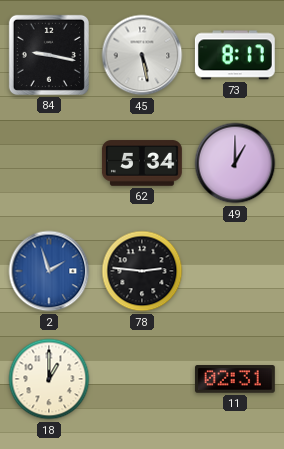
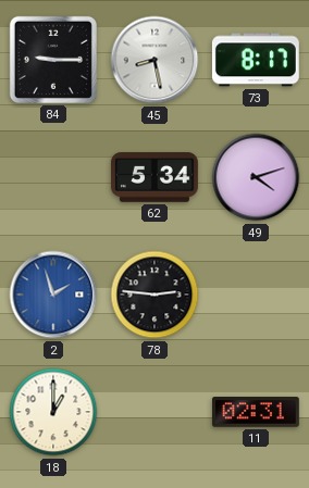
84: 9:17 -> 9:15
45: 5:28 -> 8:28
49: 1:00 -> 4:12
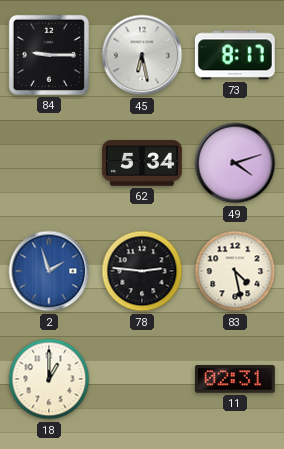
45: 8:28 -> 6:28
83: none -> 4:28
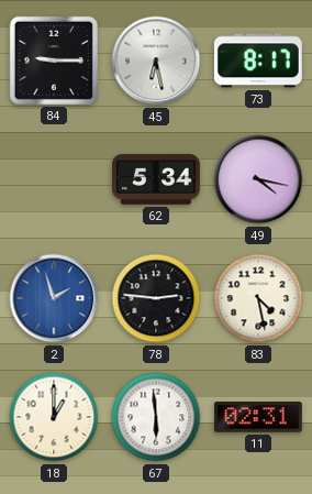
49: 4:12 -> 4:17
67: none -> 5:59
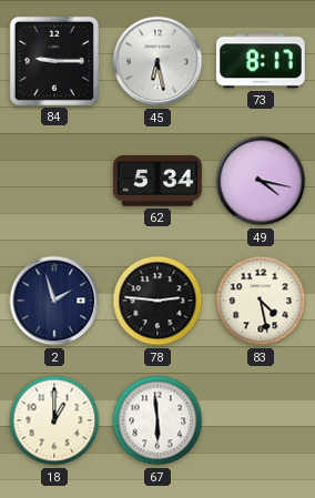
2 dial: blue -> navy
11: 02:31 -> none
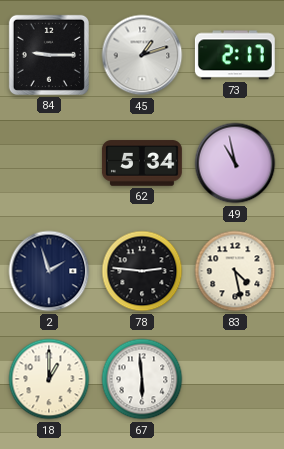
45: 6:28 -> 1:12
73: 8:17 -> 2:17
49: 4:17 -> 10:58
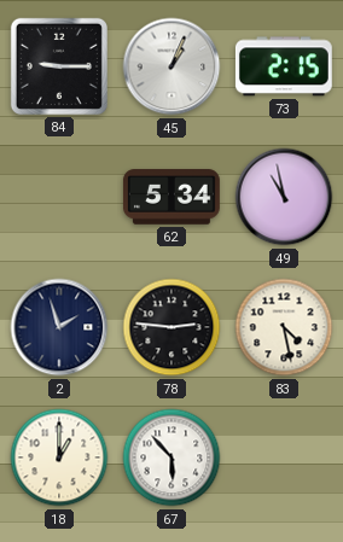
45: 1:12 -> 1:04
73: 2:17 -> 2:15
67: 5:59 -> 5:53
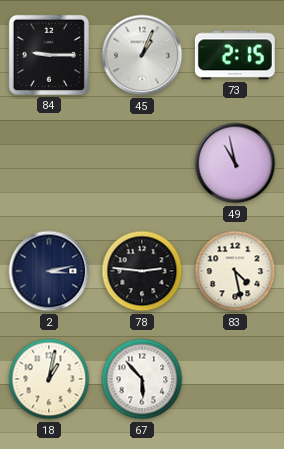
62: 5:34 -> none
2: 1:57 -> 3:13
18: 1:00 -> 1:02
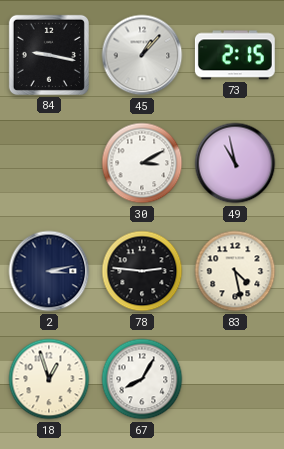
84: 9:15 -> 9:17
45: 1:04 -> 1:07
30: none -> 3:10
18: 1:02 -> 12:57
67: 5:53 -> 8:05
